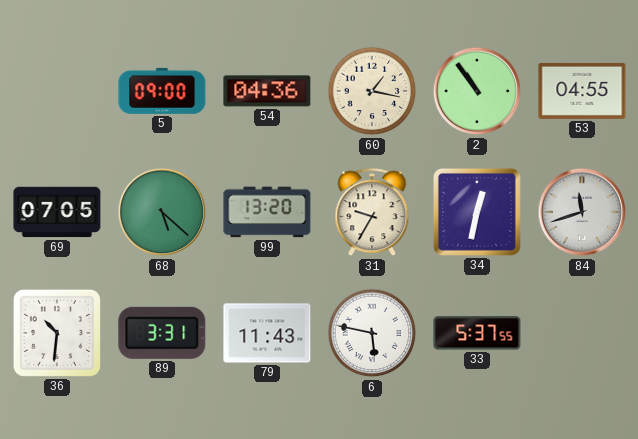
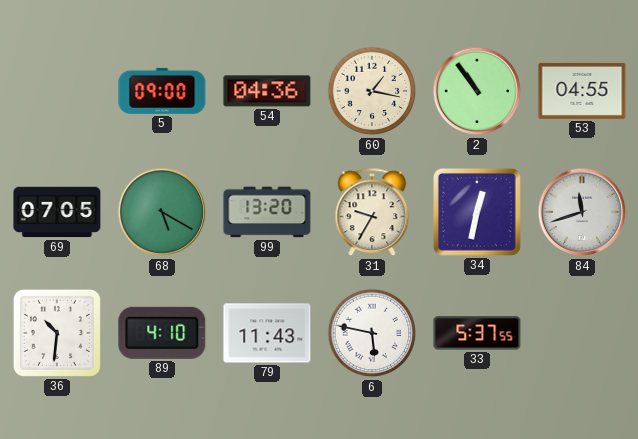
68: 5:22 -> 5:20
89: 3:31 -> 4:10
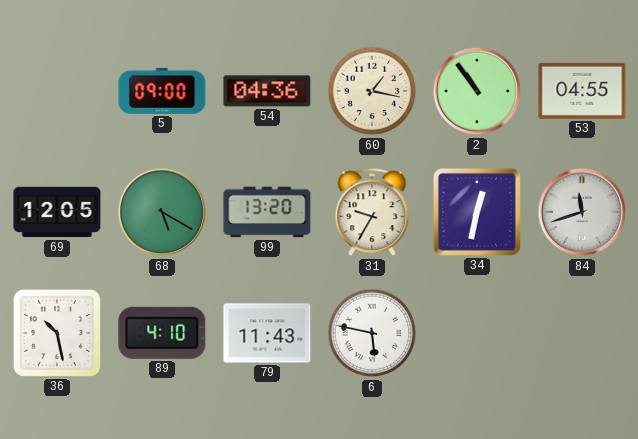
69: 07:05 -> 12:05
36: 10:31 -> 10:28
33: 5:37 -> none
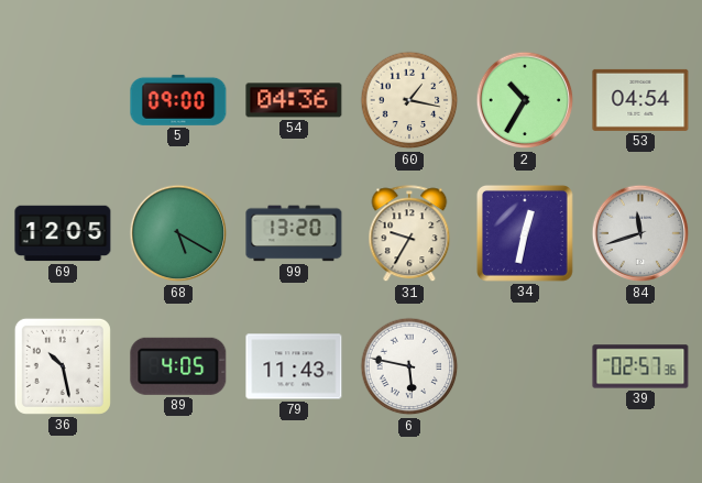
2: 10:54 -> 10:35
53: 04:55 -> 04:54
89: 4:10 -> 4:05
39: none -> 02:57
